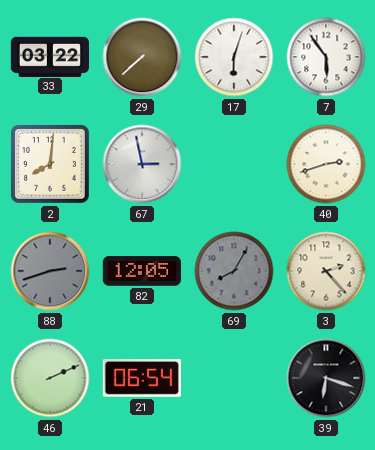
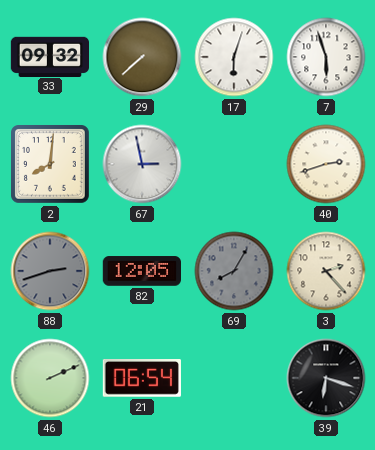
33: 03:22 -> 09:32
7: 5:54 -> 5:57
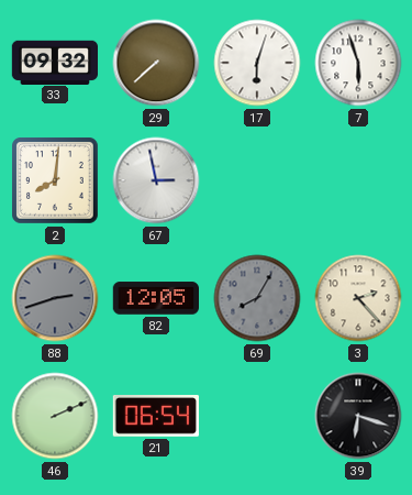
40: 2:42 -> none
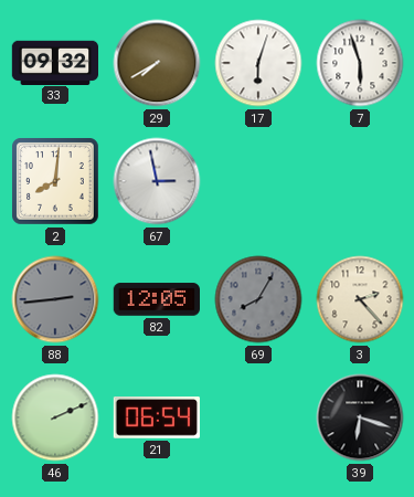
29: 7:38 -> 7:40
88: 2:42 -> 2:44
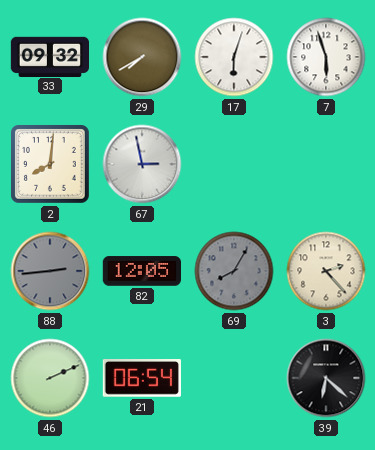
39: 6:18 -> 6:22
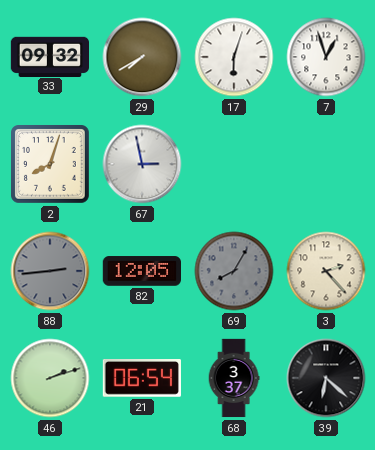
7: 5:57 -> 12:57
2: 8:01 -> 8:03
46: 2:11 -> 2:12
68: none -> 3:37
